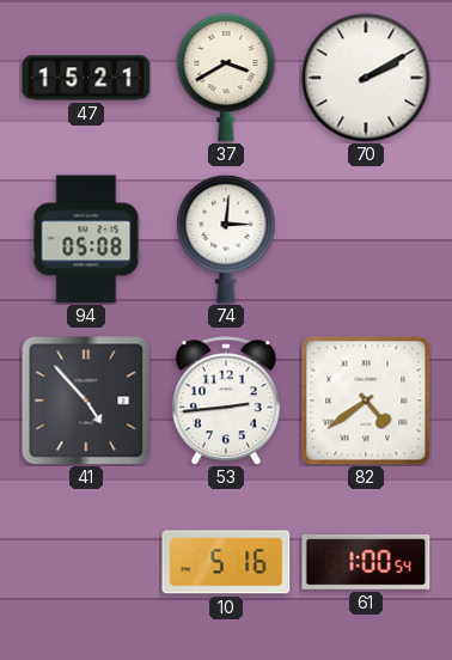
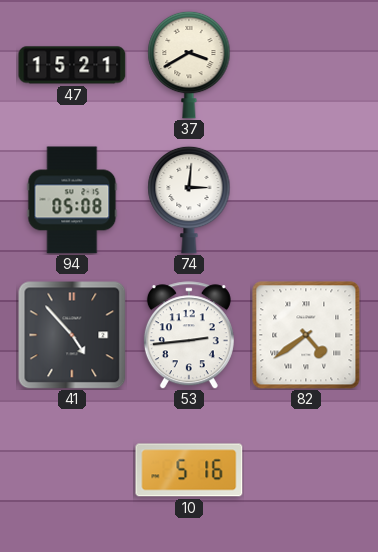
70: 2:10 -> none
61: 1:00 -> none
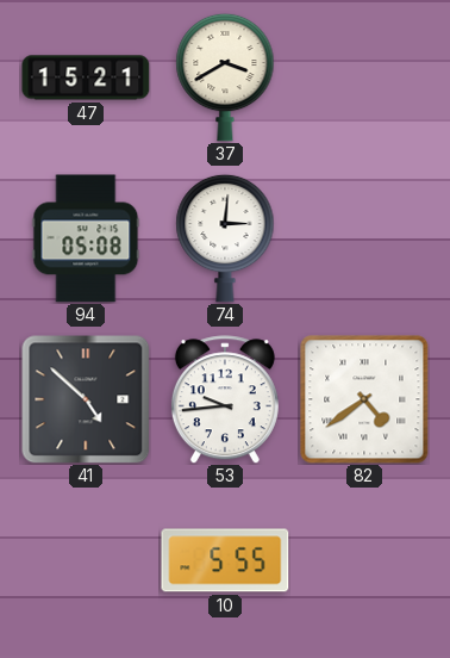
41: 4:53 -> 4:52
53: 2:44 -> 9:44
10: 5:16 -> 5:55
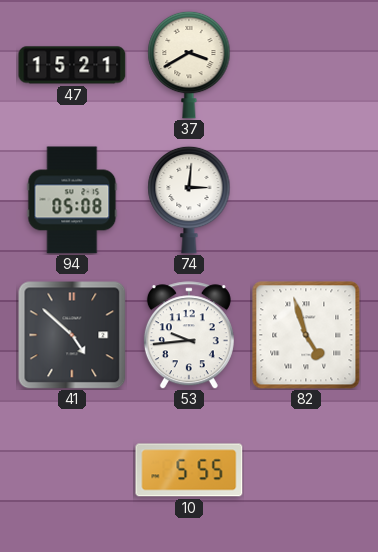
82: 4:39 -> 4:57
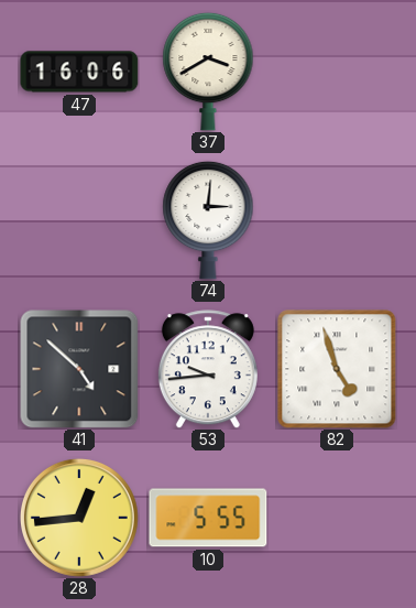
47: 15:21 -> 16:06
94: 05:08 -> none
28: none -> 12:44
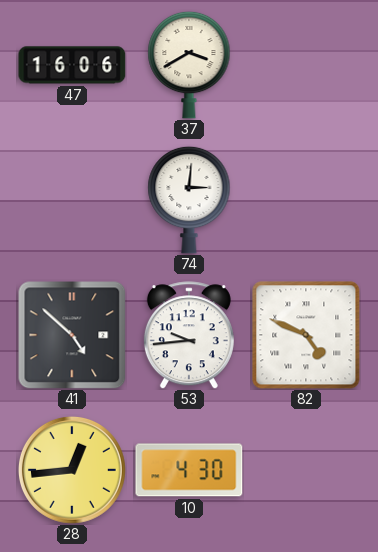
82: 4:57 -> 4:49
10: 5:55 -> 4:30
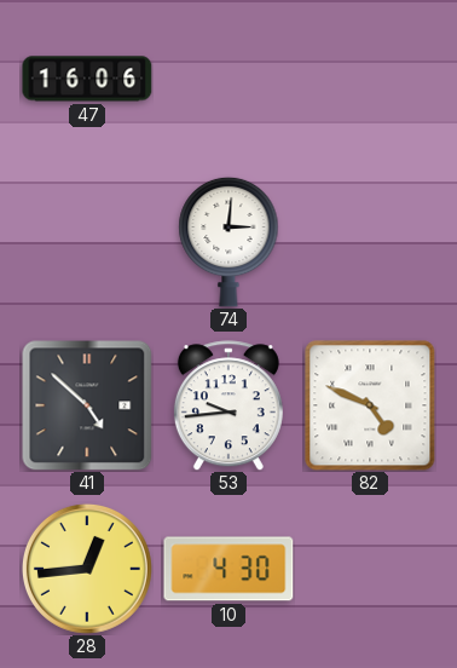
37: 3:40 -> none
